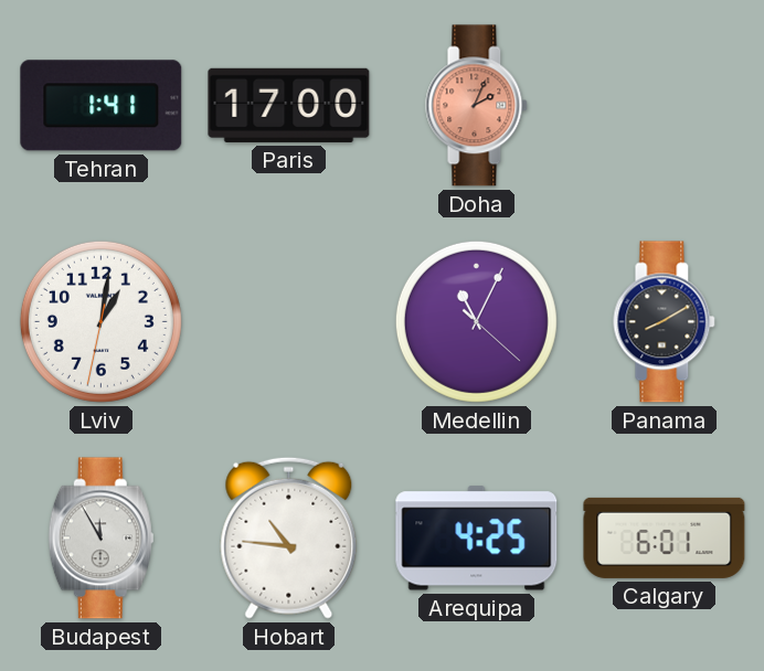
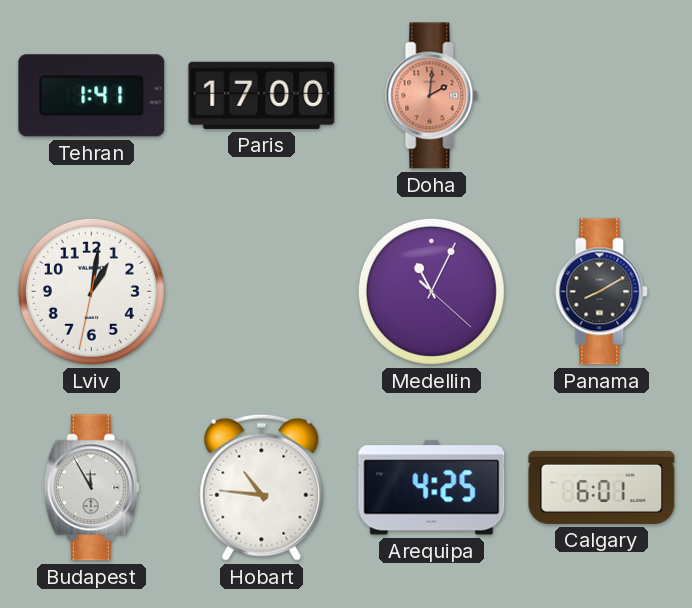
Doha: 2:04 -> 2:01
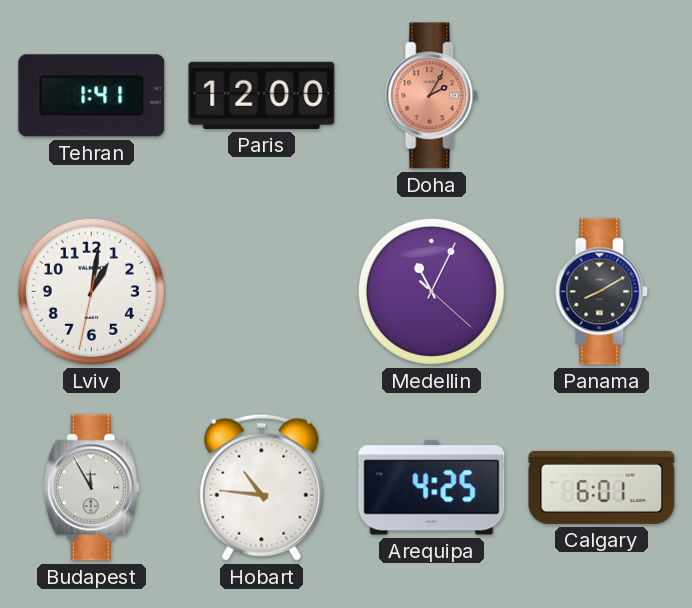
Paris: 17:00 -> 12:00
Doha: 2:01 -> 2:05
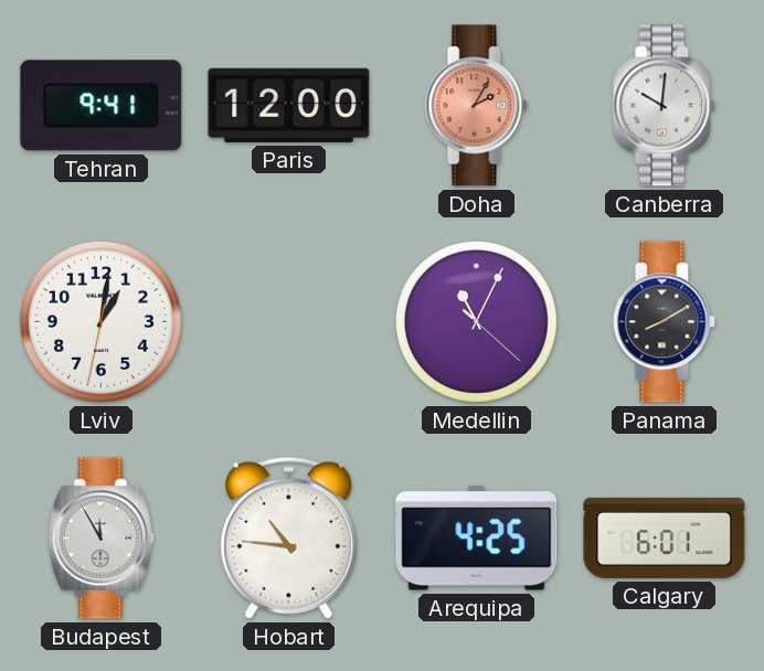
Tehran: 1:41 -> 9:41
Canberra: none -> 10:01
